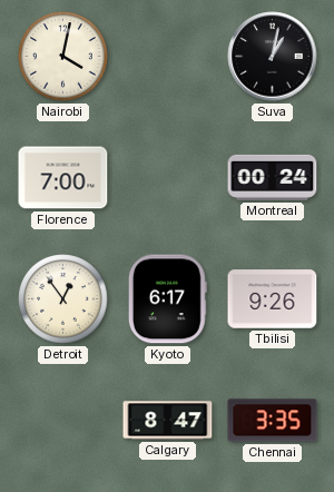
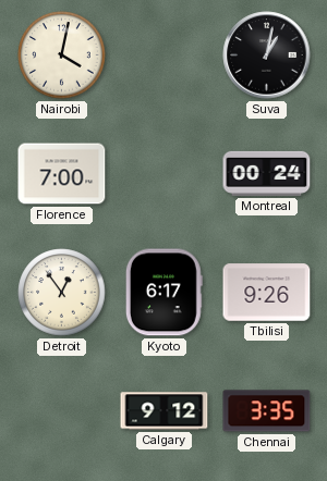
Calgary: 8:47 -> 9:12
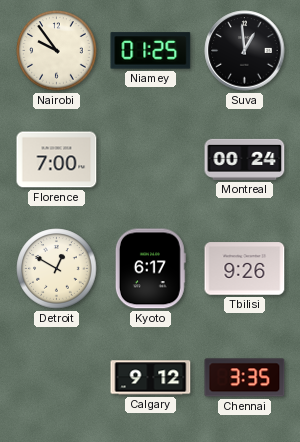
Nairobi: 4:02 -> 9:54
Niamey: none -> 01:25
Suva: 1:02 -> 12:59
Detroit: 12:54 -> 12:50
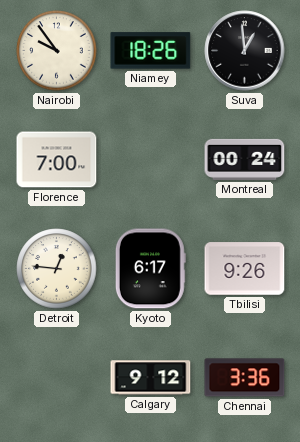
Niamey: 01:25 -> 18:26
Detroit: 12:50 -> 12:46
Chennai: 3:35 -> 3:36
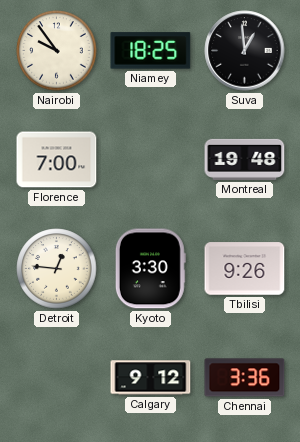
Niamey: 18:26 -> 18:25
Montreal: 00:24 -> 19:48
Kyoto: 6:17 -> 3:30
